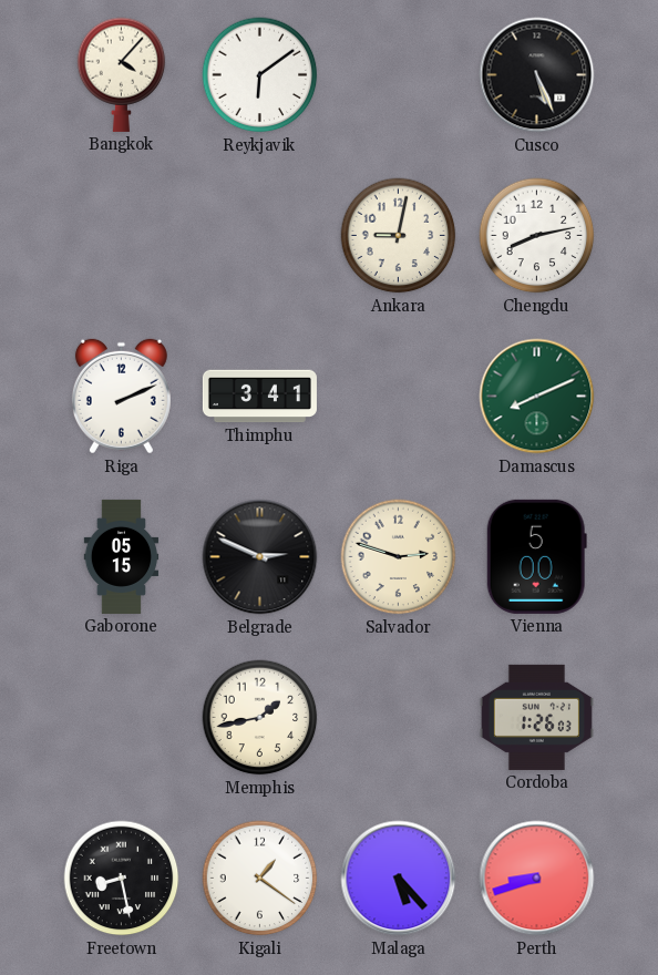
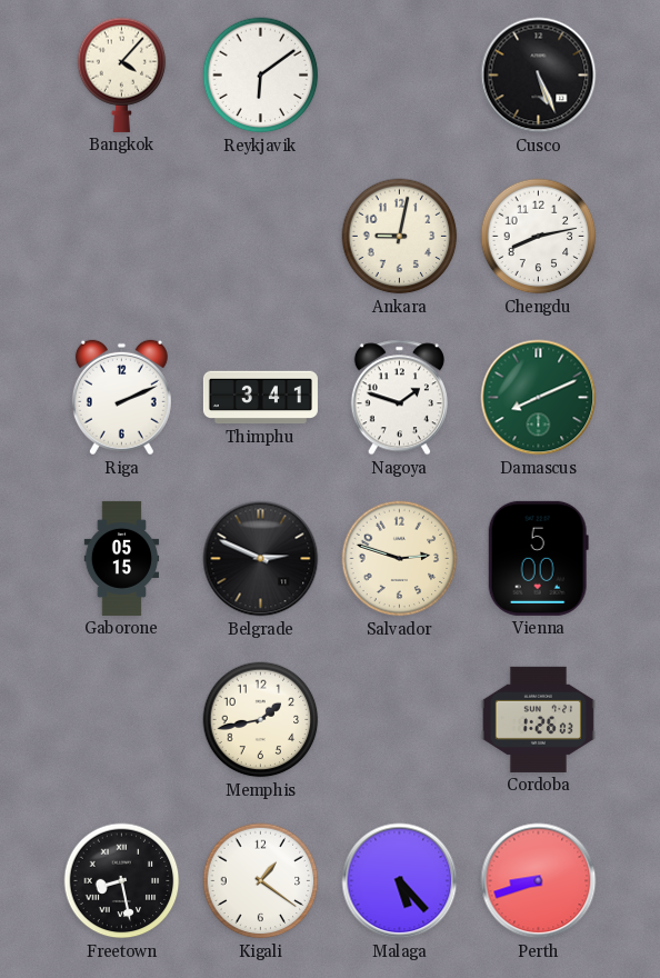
Nagoya: none -> 1:48
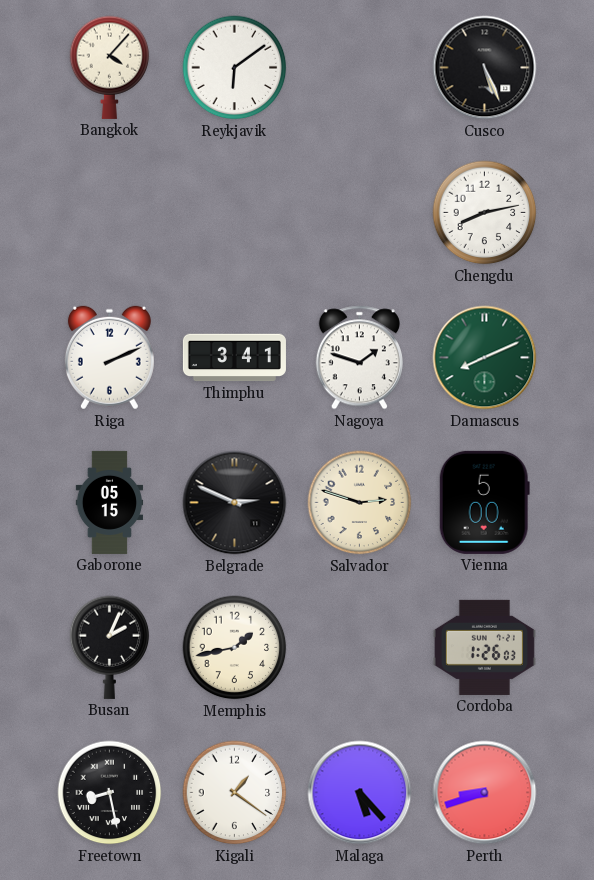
Ankara: 9:02 -> none
Busan: none -> 2:04
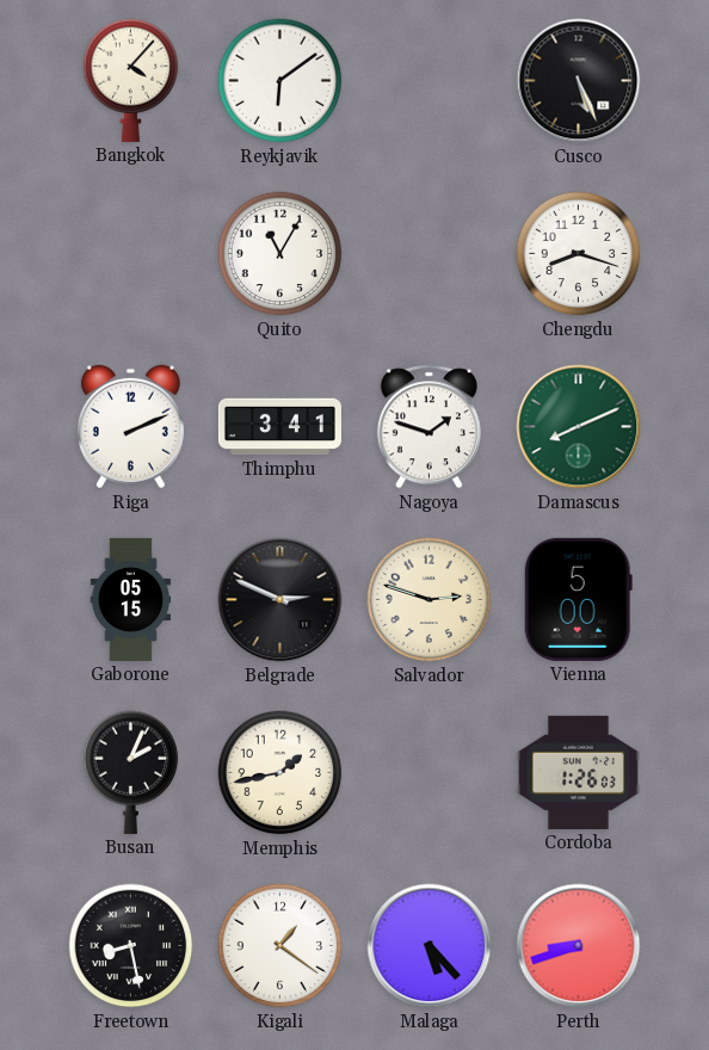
Quito: none -> 11:05
Chengdu: 8:13 -> 8:18
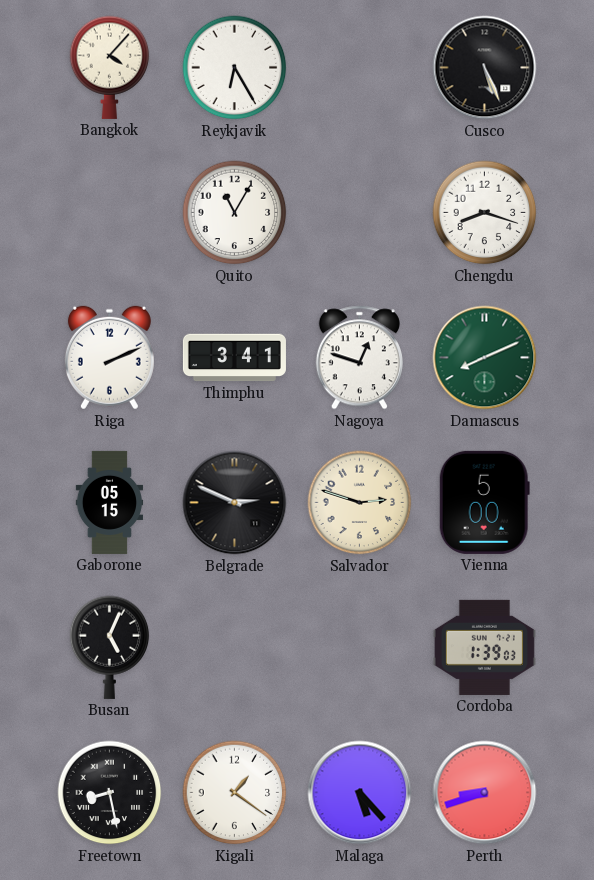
Reykjavik: 6:09 -> 6:25
Nagoya: 1:48 -> 12:48
Busan: 2:04 -> 5:04
Memphis: 1:43 -> none
Cordoba: 1:26 -> 1:39
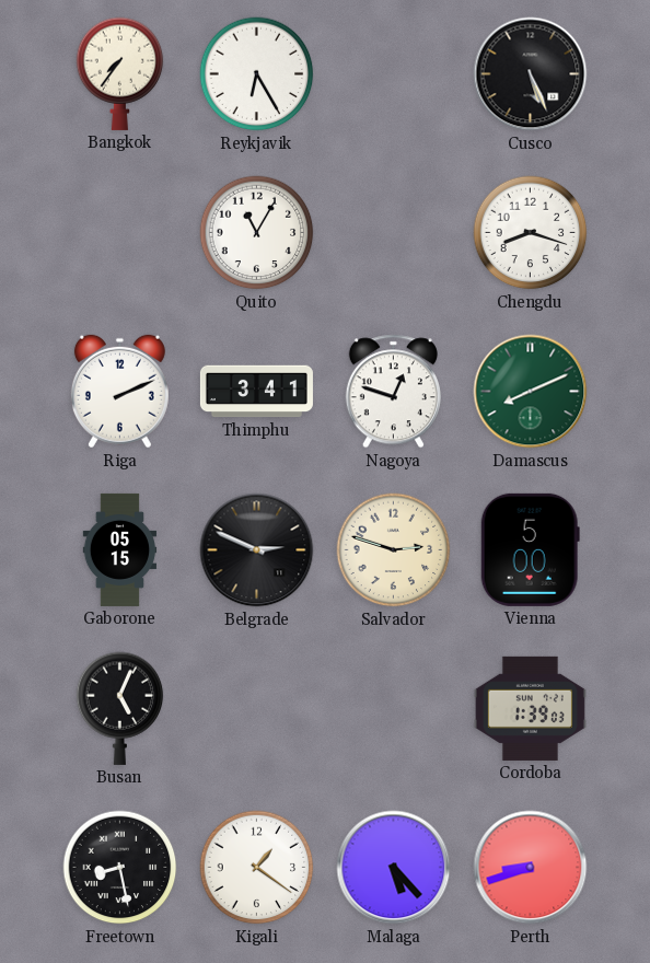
Bangkok: 4:07 -> 7:36
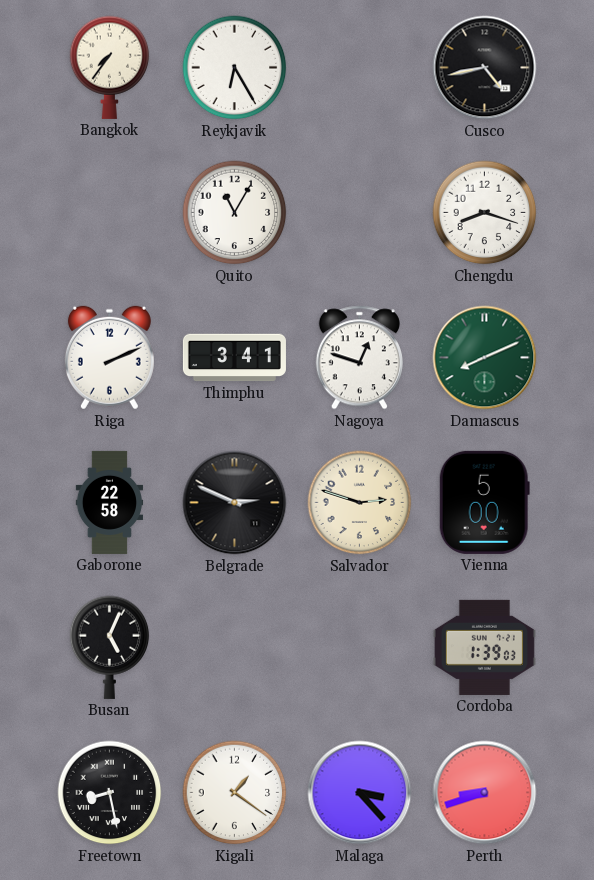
Cusco: 5:26 -> 4:43
Gaborone: 05:15 -> 22:58
Malaga: 5:23 -> 3:23
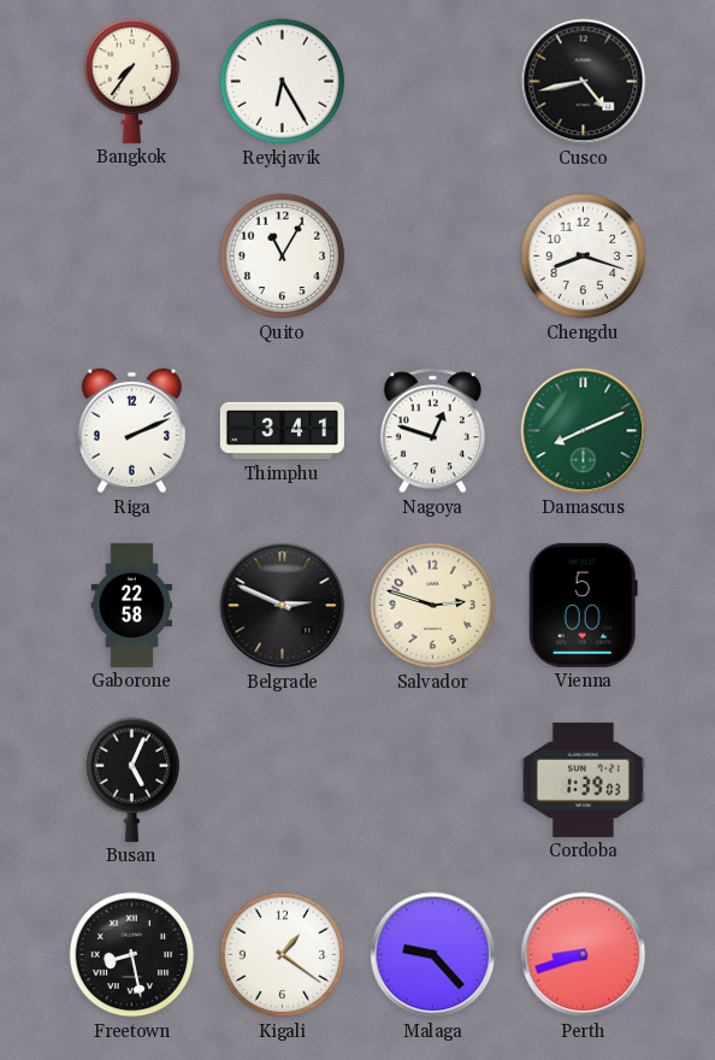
Malaga: 3:23 -> 9:23
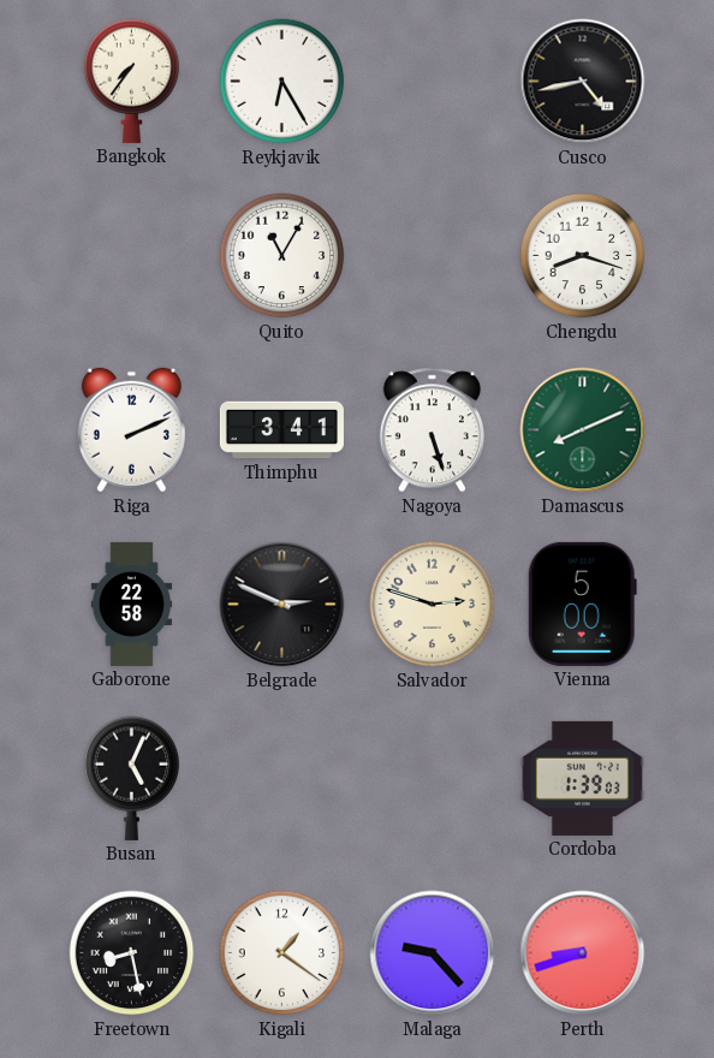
Nagoya: 12:48 -> 5:27
